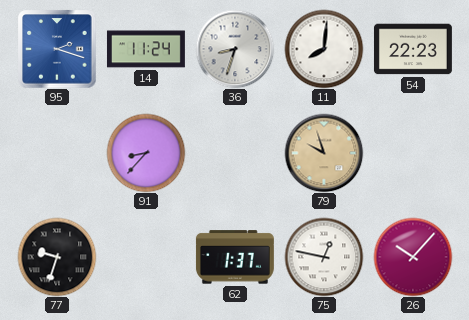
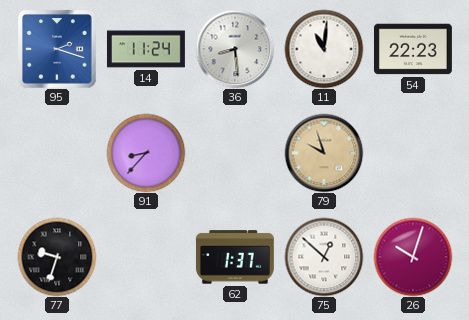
36: 8:33 -> 8:29
11: 8:01 -> 11:01
75: 12:47 -> 12:52
26: 10:07 -> 10:03
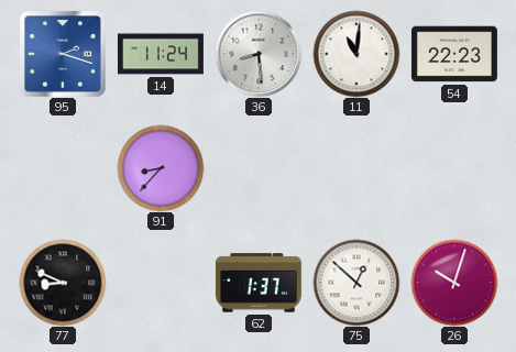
79: 9:57 -> none
77: 9:33 -> 8:49
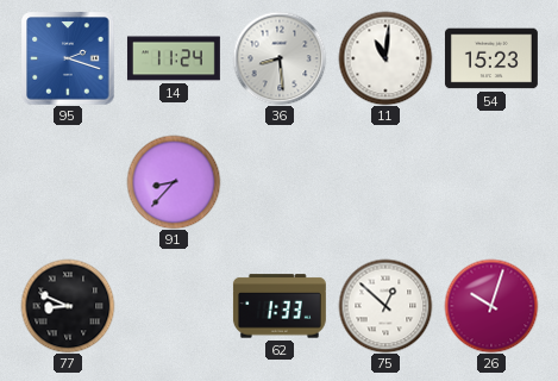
54: 22:23 -> 15:23
62: 1:37 -> 1:33
